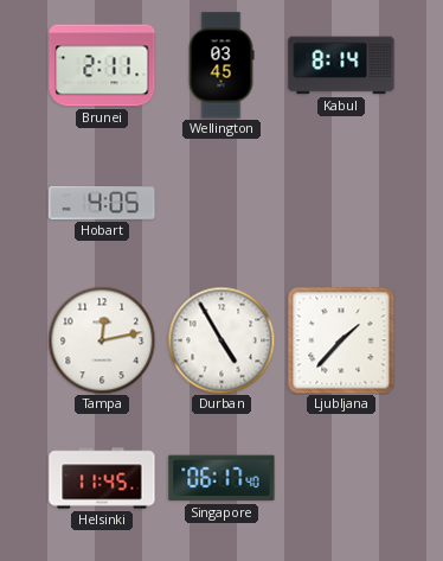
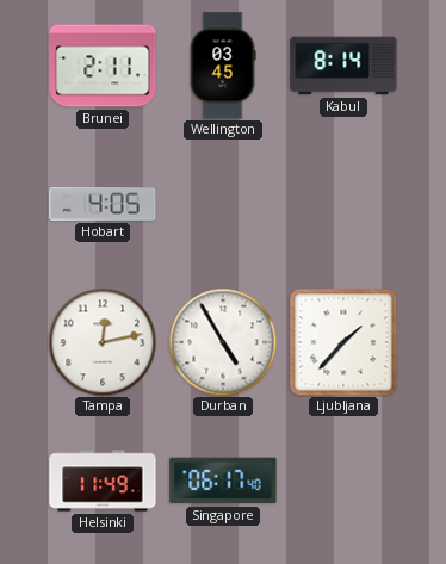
Helsinki: 11:45 -> 11:49
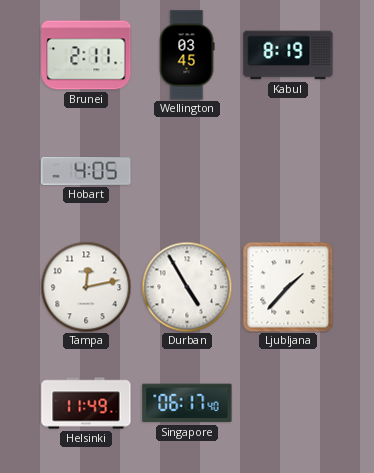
Kabul: 8:14 -> 8:19
